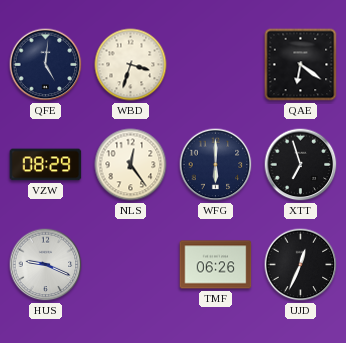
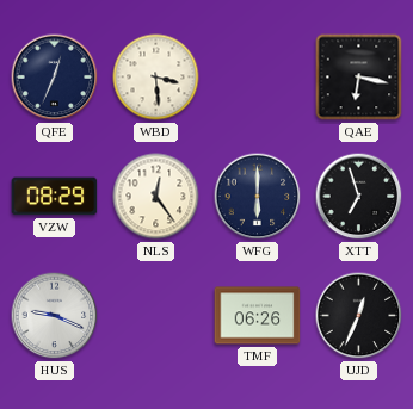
QFE: 5:01 -> 12:34
WBD: 3:33 -> 3:29
QAE: 6:21 -> 6:17
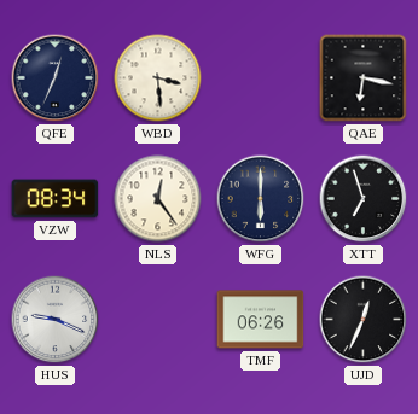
VZW: 08:29 -> 08:34
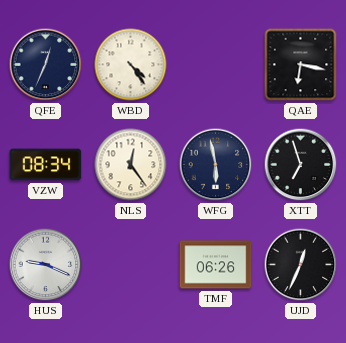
WBD: 3:29 -> 4:24
WFG: 6:00 -> 5:58
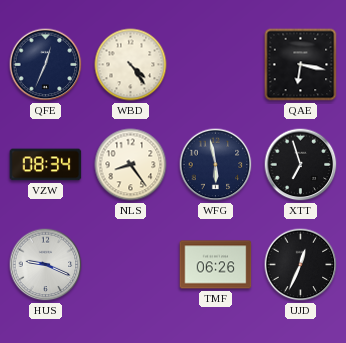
NLS: 12:24 -> 8:24
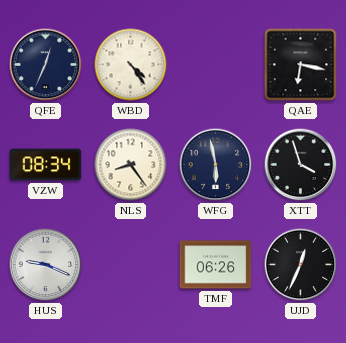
XTT: 6:57 -> 3:57
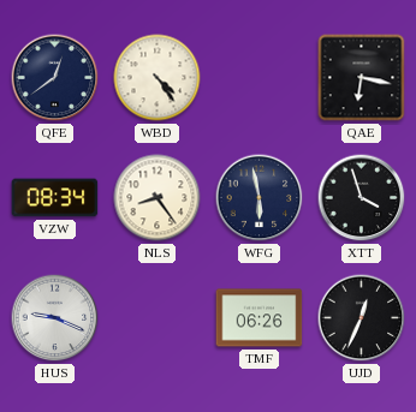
QFE: 12:34 -> 12:39
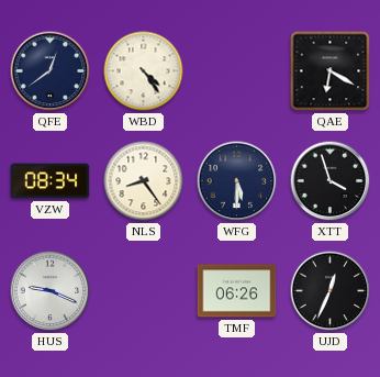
QAE: 6:17 -> 6:20
WFG: 5:58 -> 5:30
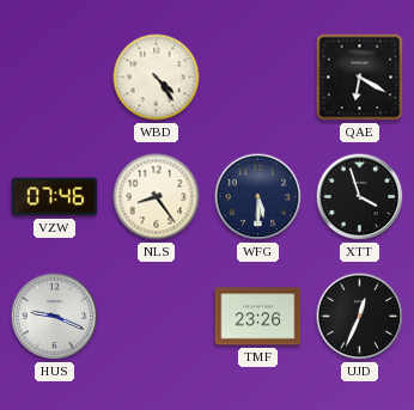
QFE: 12:39 -> none
VZW: 08:34 -> 07:46
TMF: 06:26 -> 23:26
